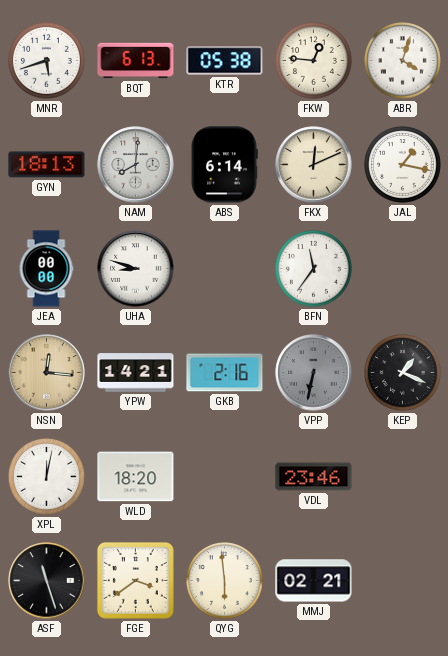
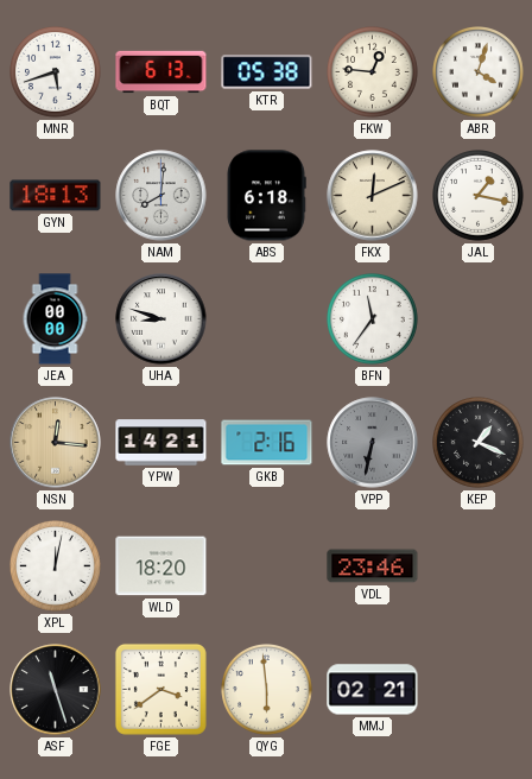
ABS: 6:14 -> 6:18
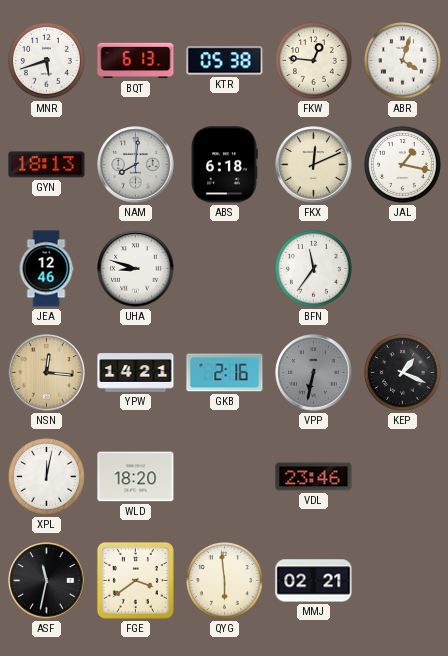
JEA: 00:00 -> 12:46
ASF: 11:27 -> 11:32
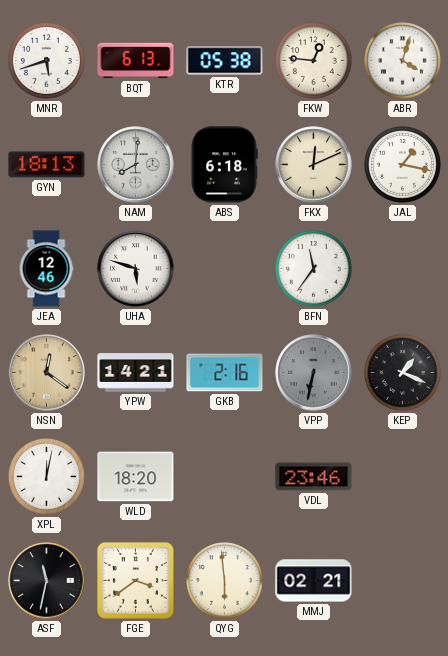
UHA: 8:48 -> 5:48
NSN: 12:16 -> 12:21
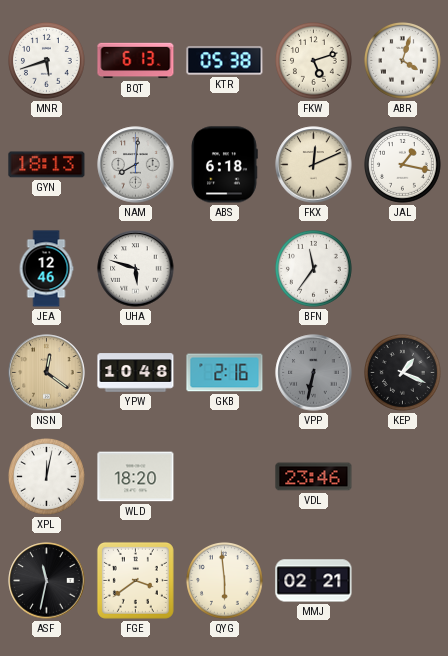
FKW: 12:46 -> 5:12
YPW: 14:21 -> 10:48
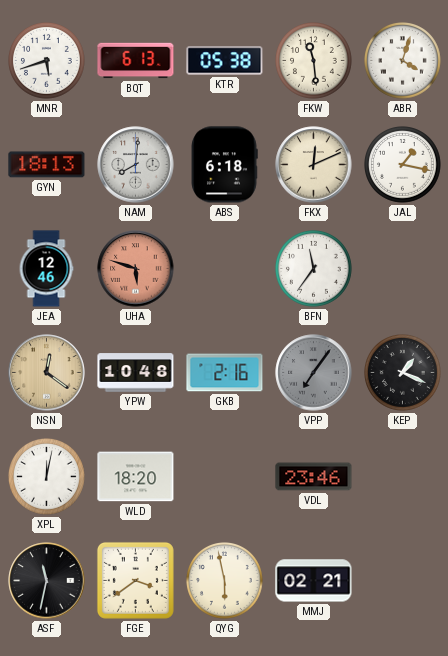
FKW: 5:12 -> 11:29
UHA dial: white -> salmon
VPP: 6:32 -> 7:06
QYG: 5:59 -> 5:58
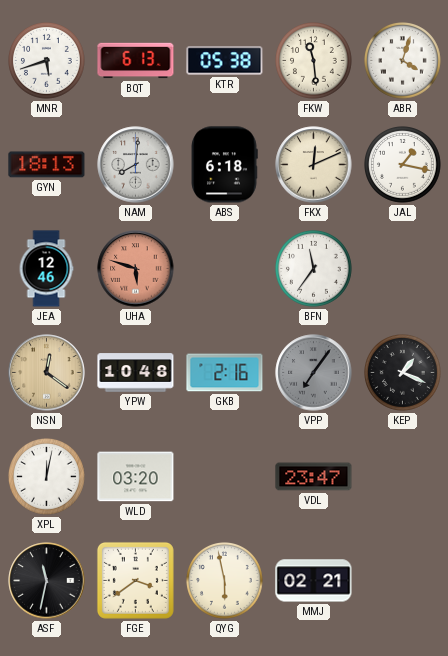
WLD: 18:20 -> 03:20
VDL: 23:46 -> 23:47
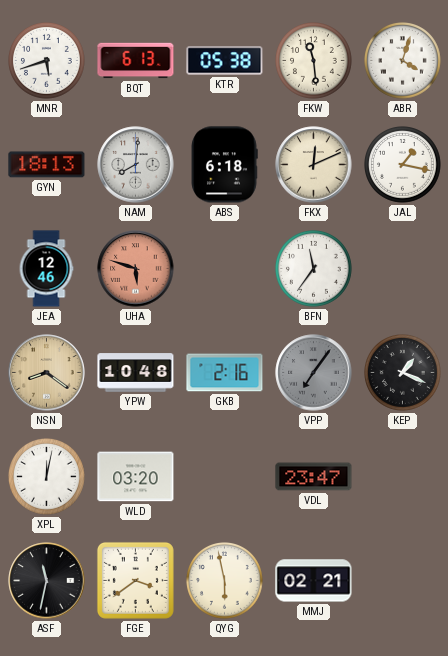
NSN: 12:21 -> 8:21
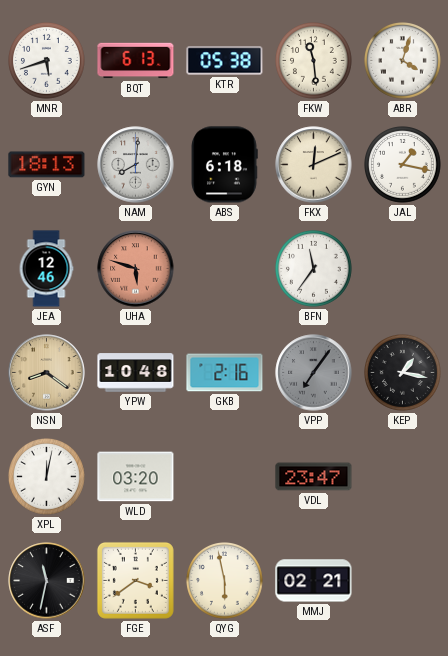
KEP: 1:19 -> 1:17
